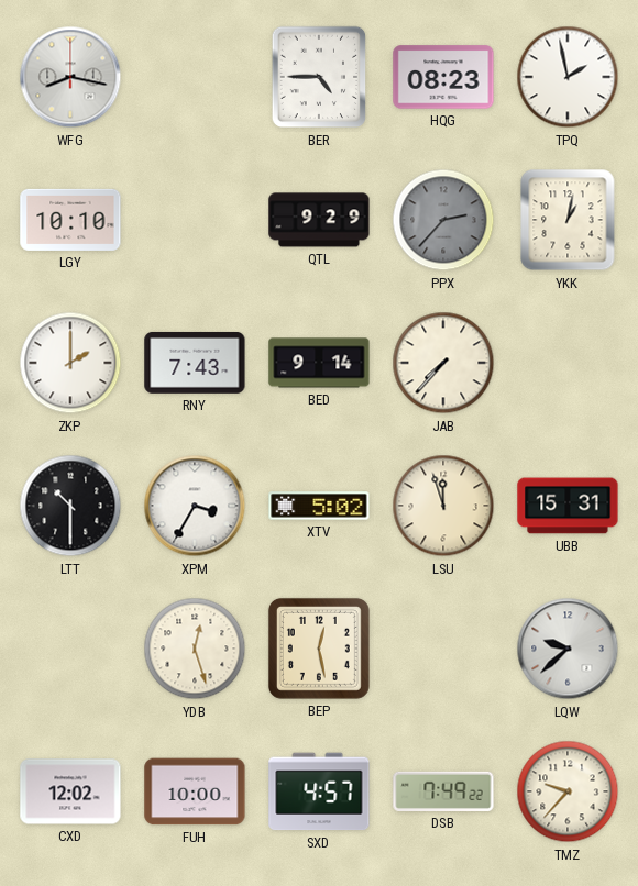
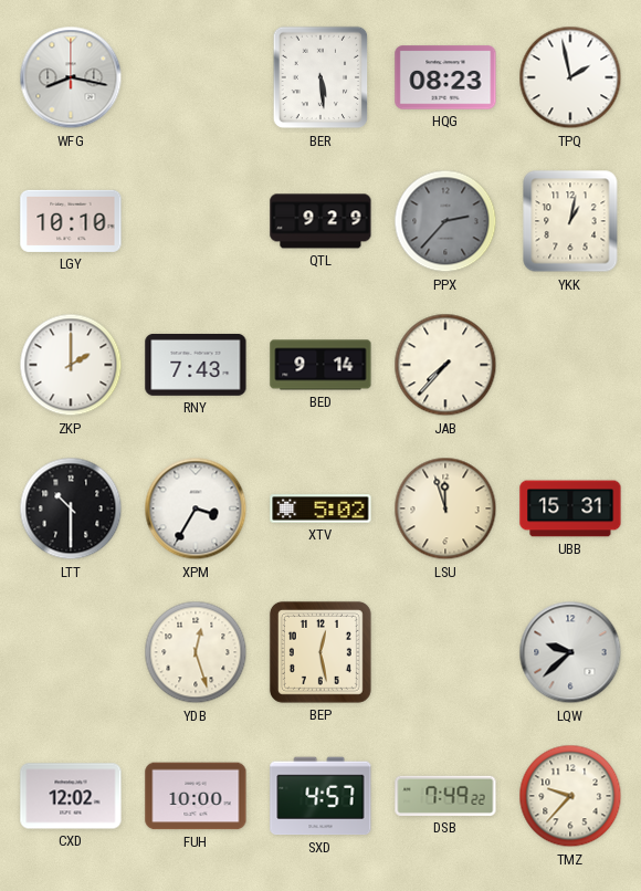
BER: 4:45 -> 5:29
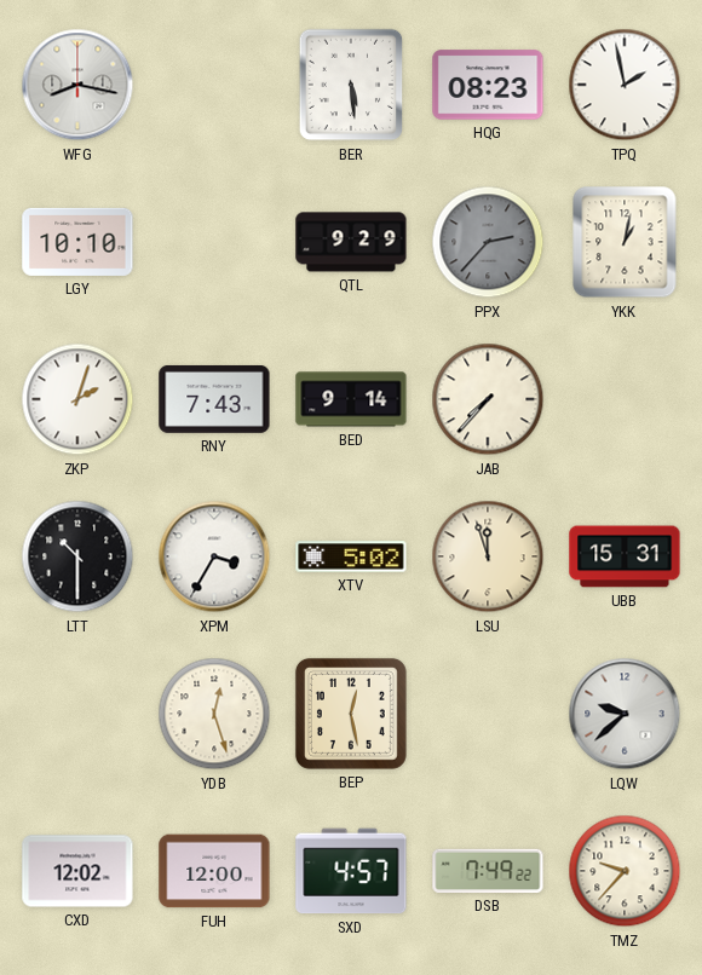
ZKP: 2:00 -> 2:03
FUH: 10:00 -> 12:00
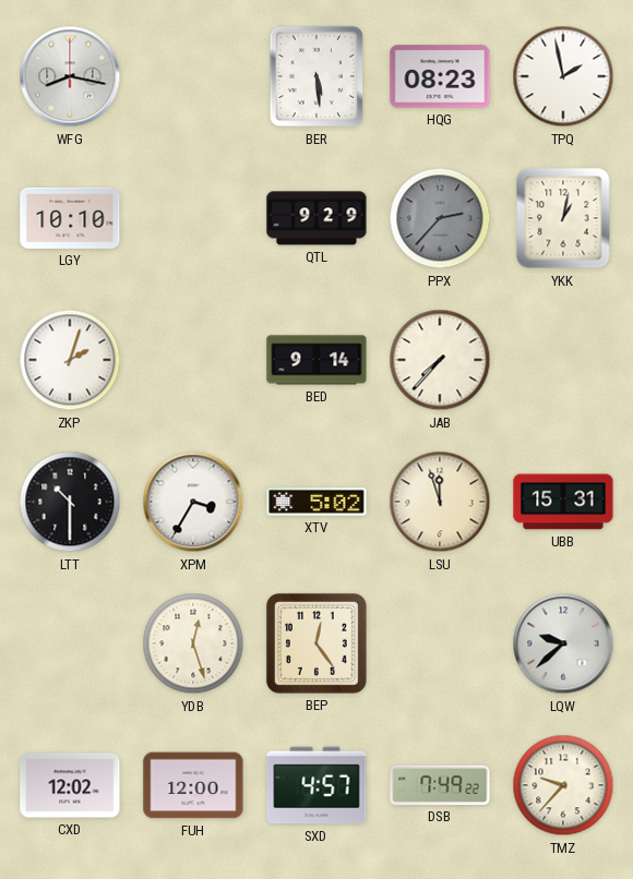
RNY: 7:43 -> none
BEP: 12:28 -> 12:24
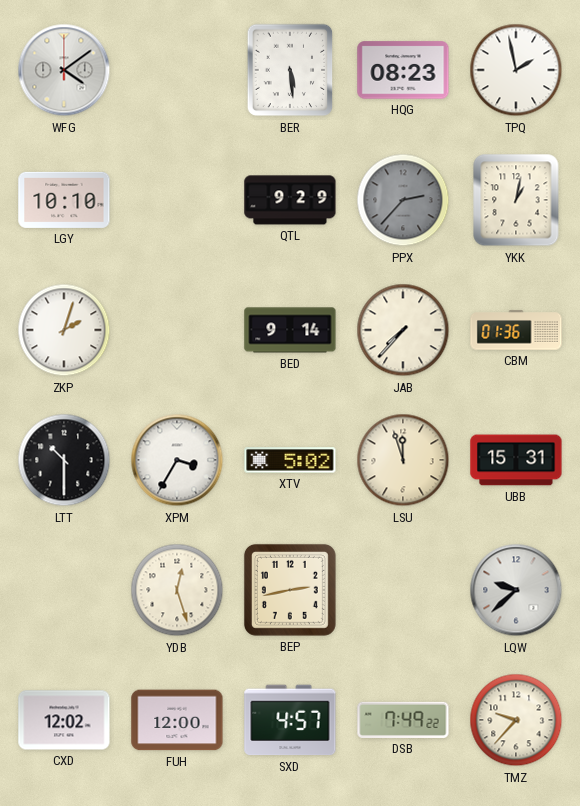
WFG: 8:17 -> 4:09
CBM: none -> 01:36
BEP: 12:24 -> 2:43
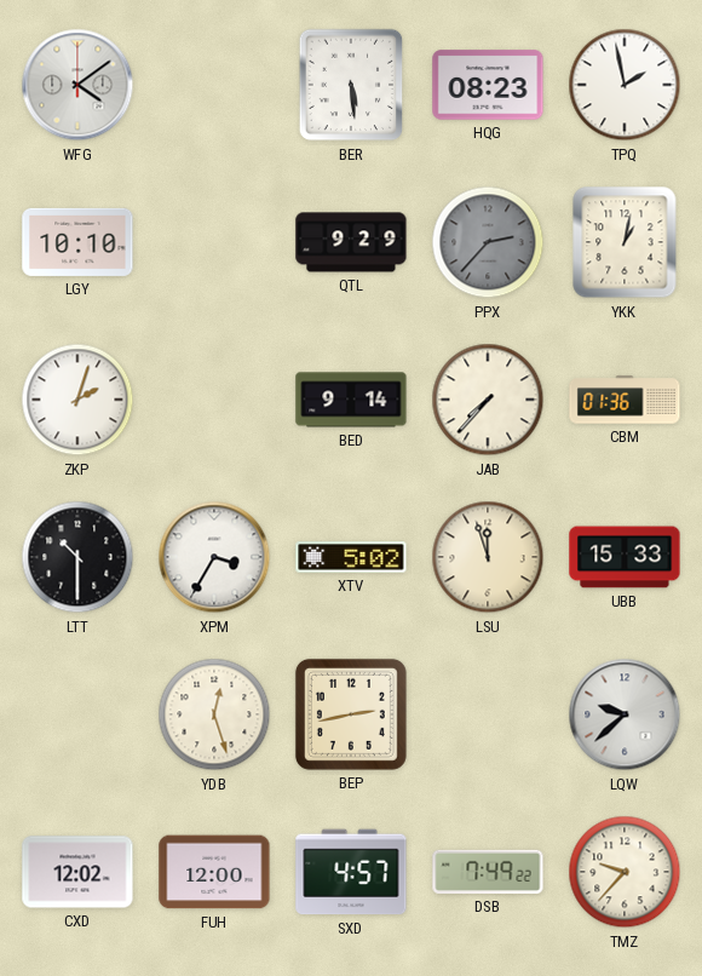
UBB: 15:31 -> 15:33
